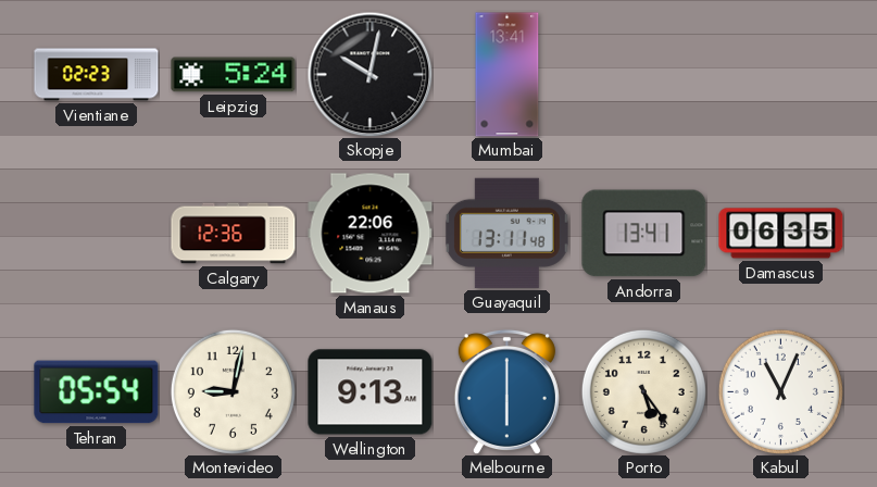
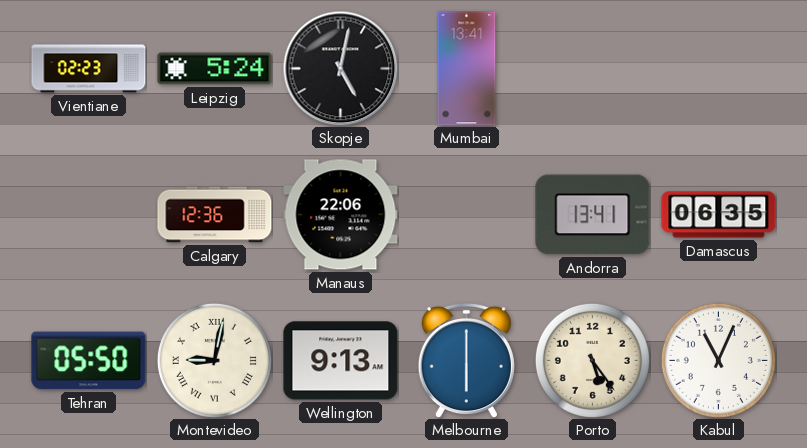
Skopje: 10:02 -> 5:02
Guayaquil: 13:11 -> none
Tehran: 05:54 -> 05:50
Montevideo numerals: Arabic -> Roman
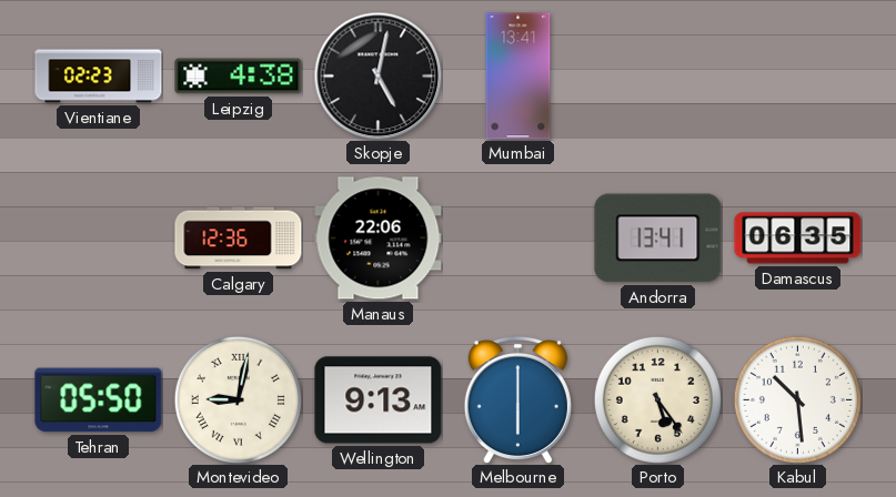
Leipzig: 5:24 -> 4:38
Kabul: 11:04 -> 10:29
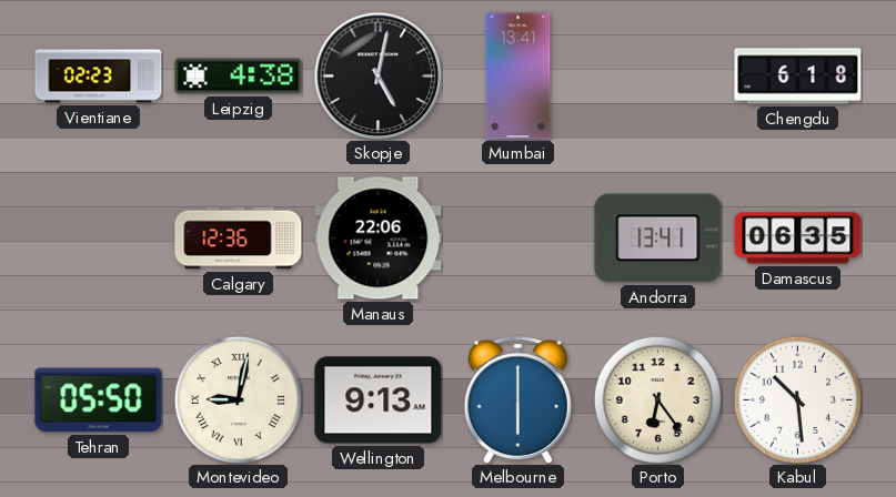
Chengdu: none -> 6:18
Porto: 5:24 -> 6:24
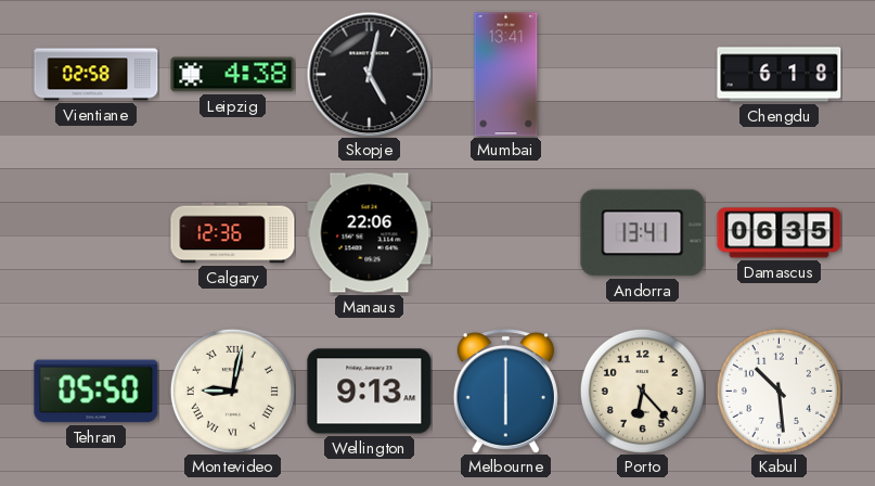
Vientiane: 02:23 -> 02:58
Porto: 6:24 -> 6:23
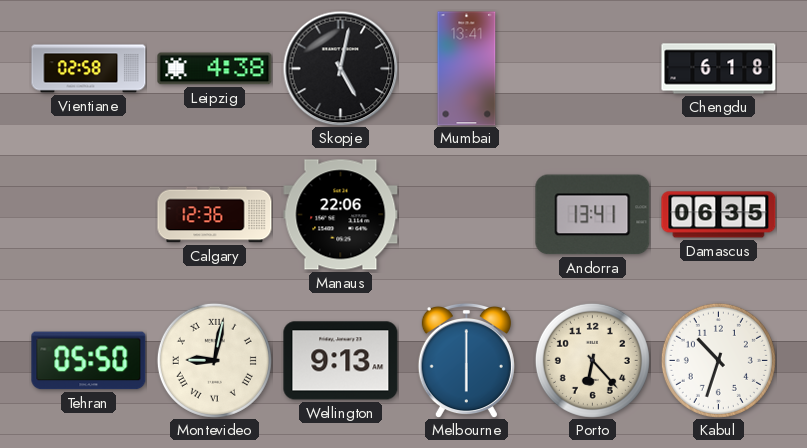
Kabul: 10:29 -> 10:33
